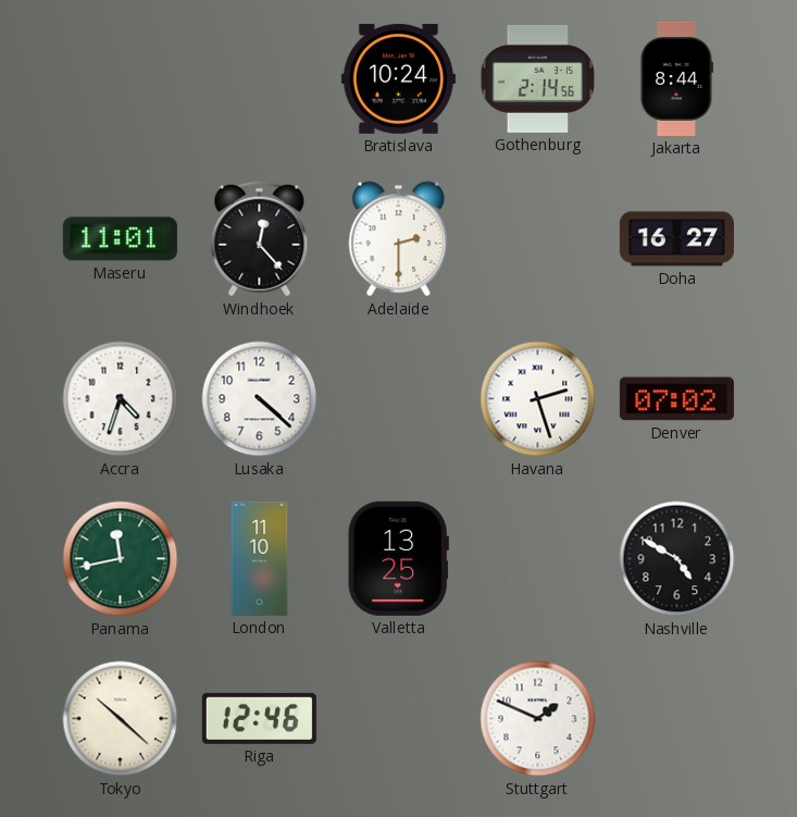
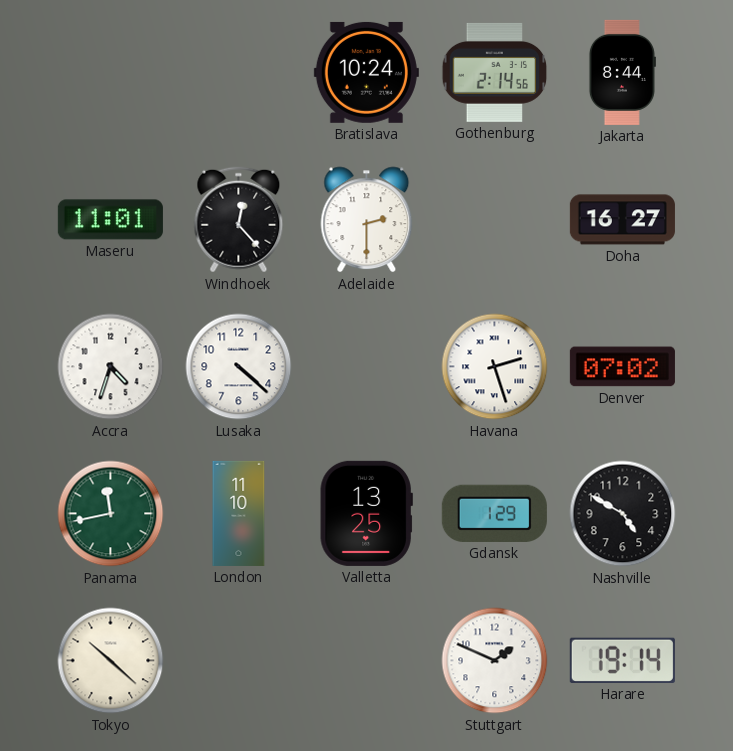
Gdansk: none -> 1:29
Riga: 12:46 -> none
Harare: none -> 19:14
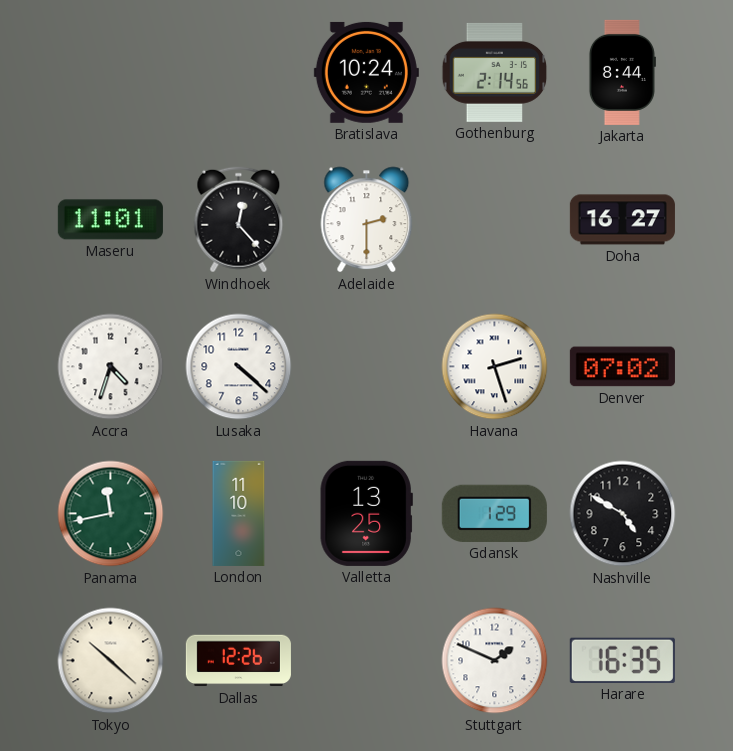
Dallas: none -> 12:26
Harare: 19:14 -> 16:35
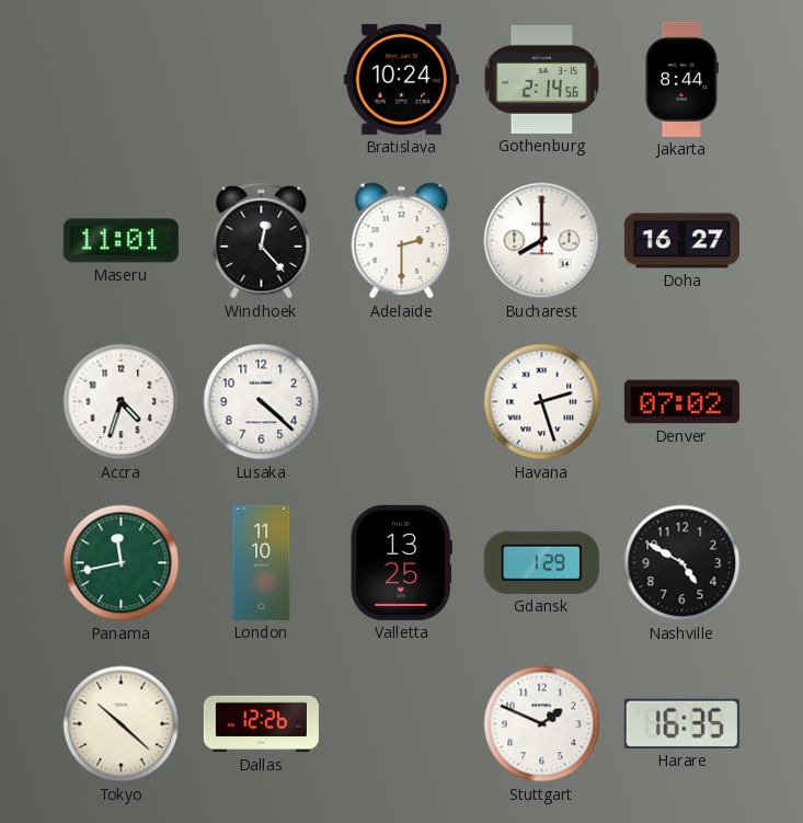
Bucharest: none -> 8:00
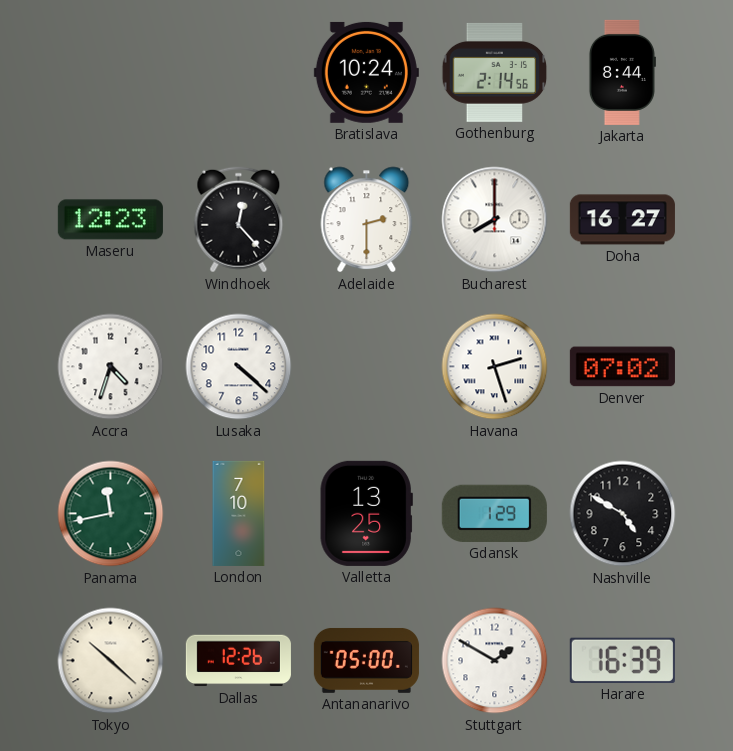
Maseru: 11:01 -> 12:23
London: 11:10 -> 7:10
Antananarivo: none -> 05:00
Stuttgart: 1:49 -> 1:50
Harare: 16:35 -> 16:39
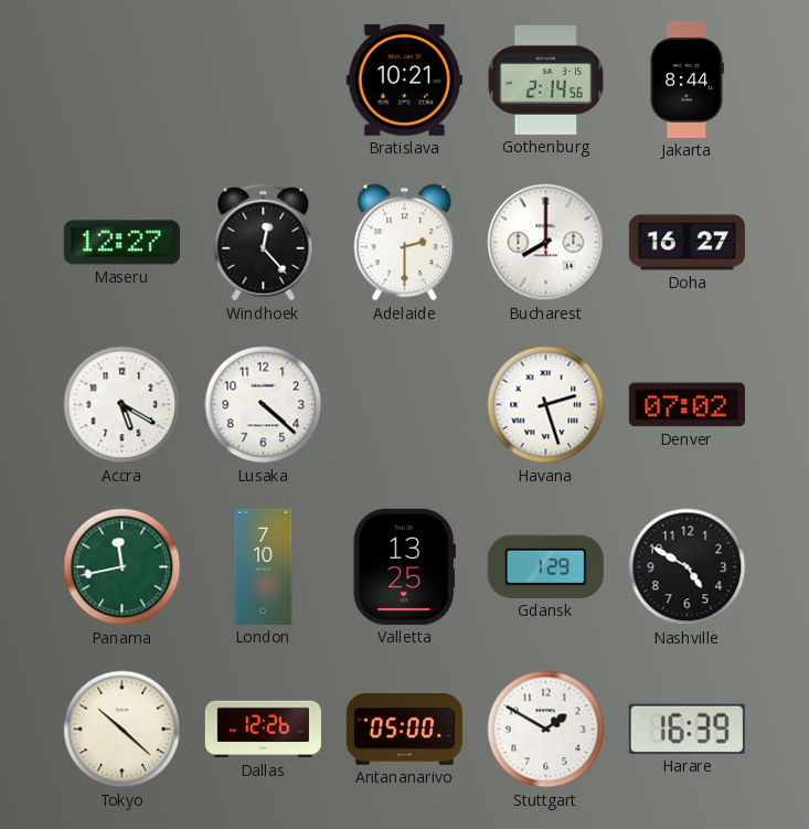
Bratislava: 10:24 -> 10:21
Maseru: 12:23 -> 12:27
Accra: 4:33 -> 5:20
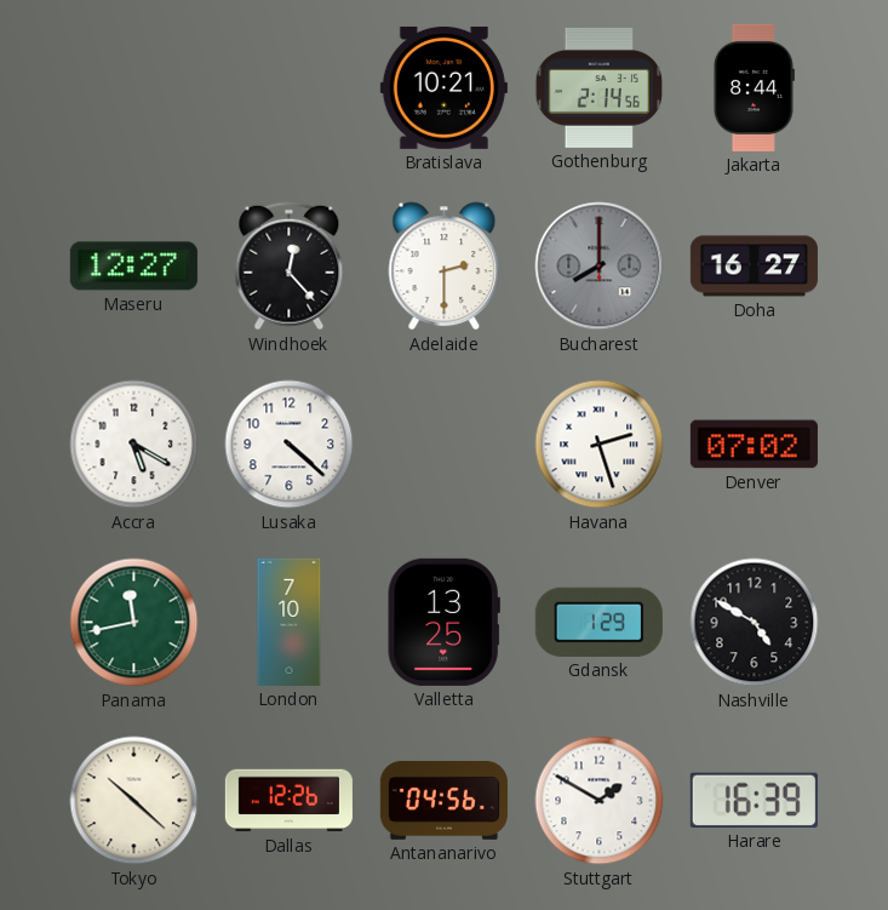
Bucharest dial: white -> grey
Antananarivo: 05:00 -> 04:56
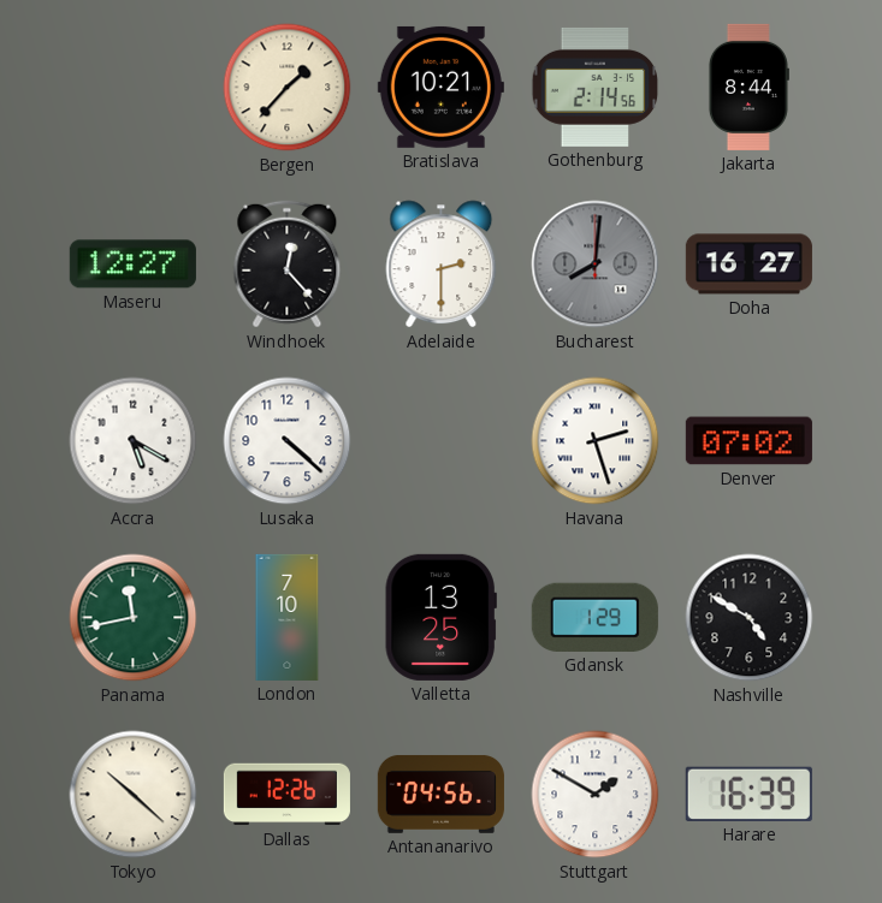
Bergen: none -> 1:37
Bucharest: 8:00 -> 8:01
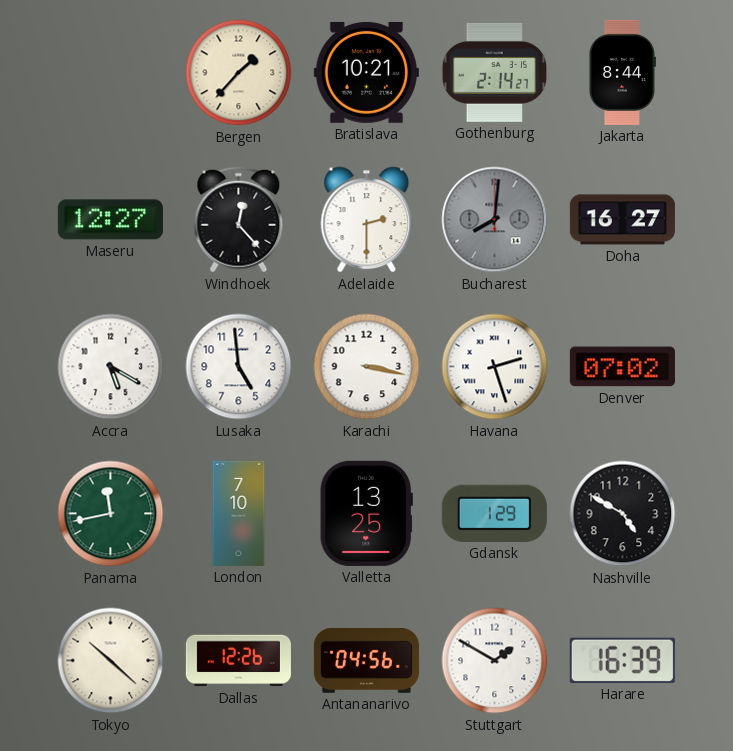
Gothenburg: 2:14:56 -> 2:14:27
Lusaka: 4:22 -> 4:59
Karachi: none -> 3:17
